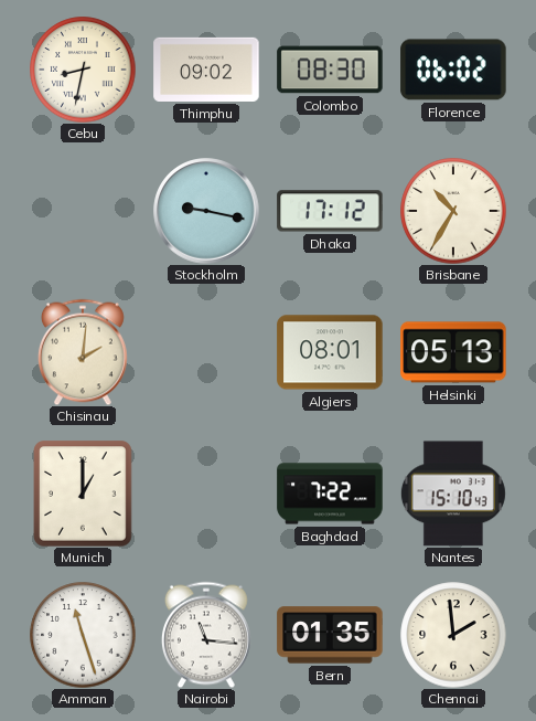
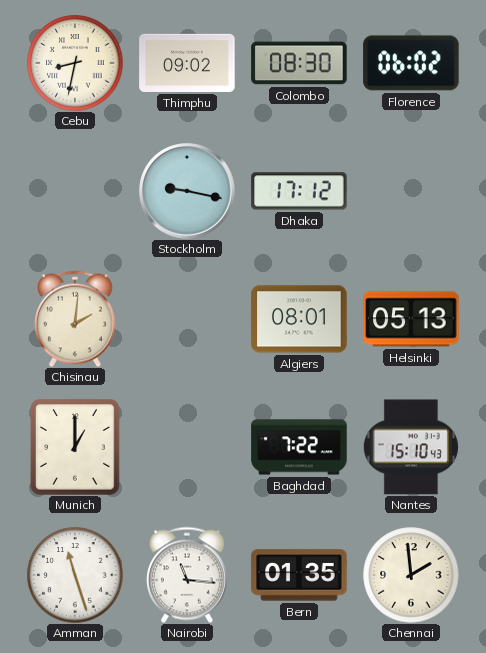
Brisbane: 10:35 -> none
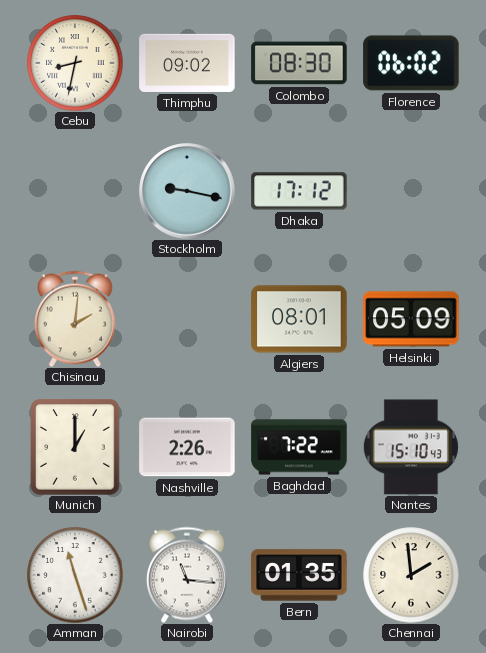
Helsinki: 05:13 -> 05:09
Nashville: none -> 2:26
